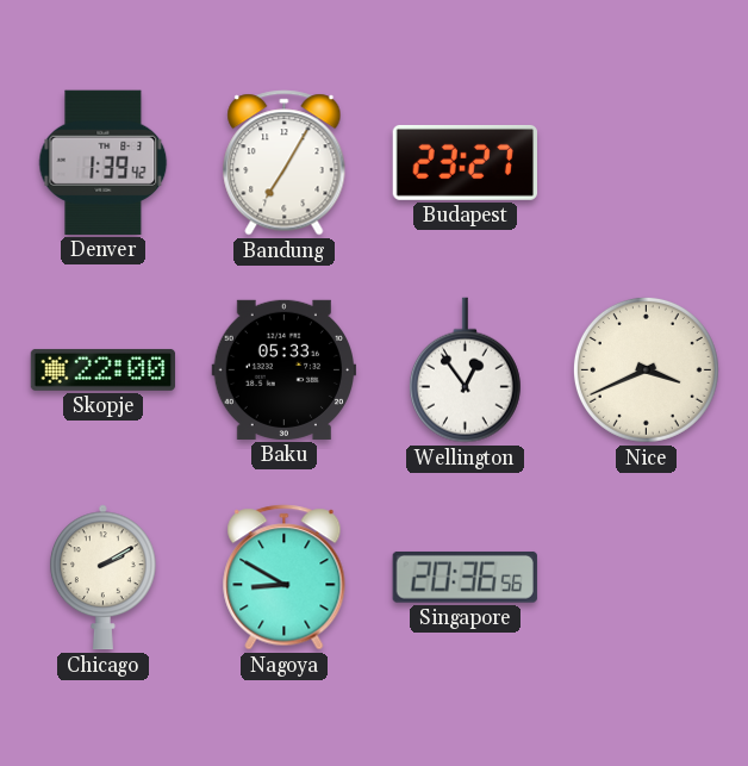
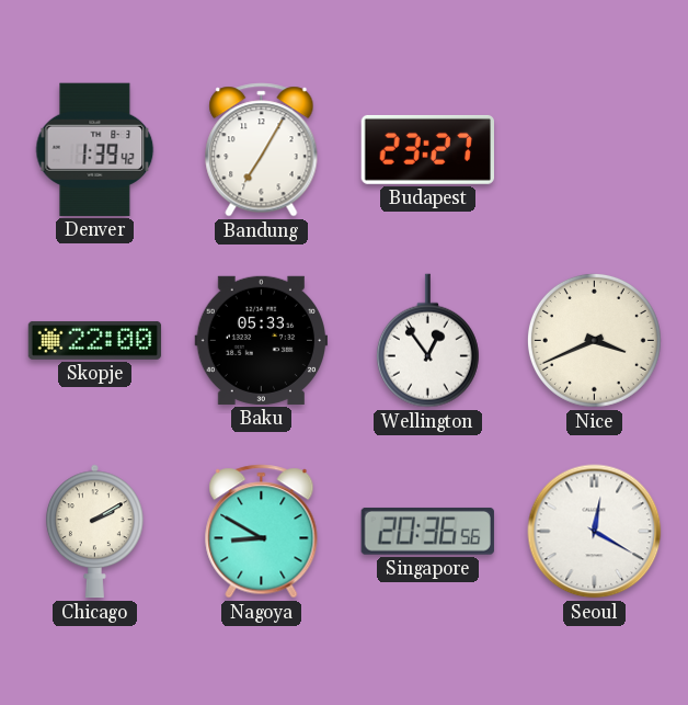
Seoul: none -> 12:20
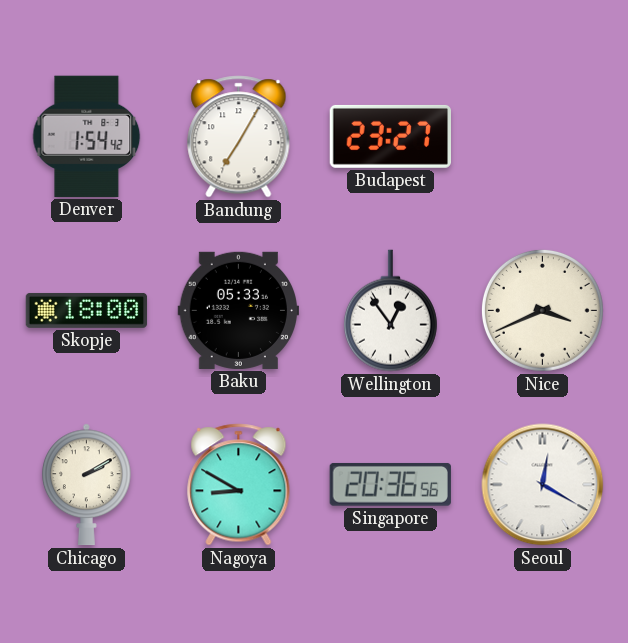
Denver: 1:39 -> 1:54
Skopje: 22:00 -> 18:00
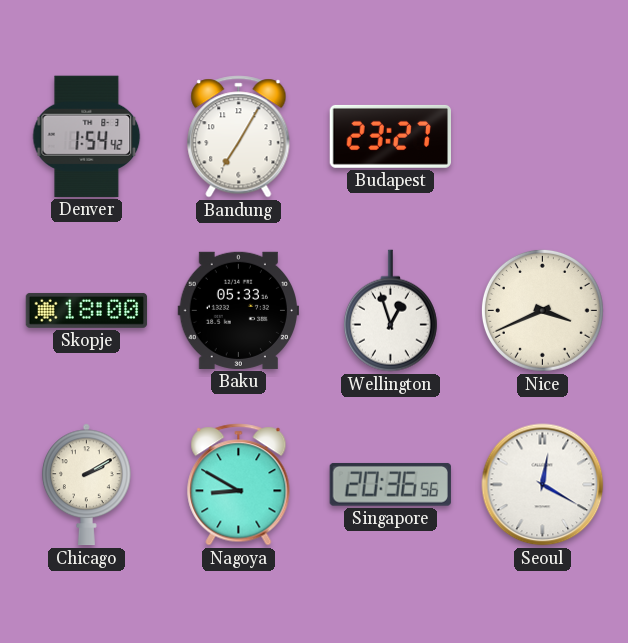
Wellington: 12:54 -> 12:57
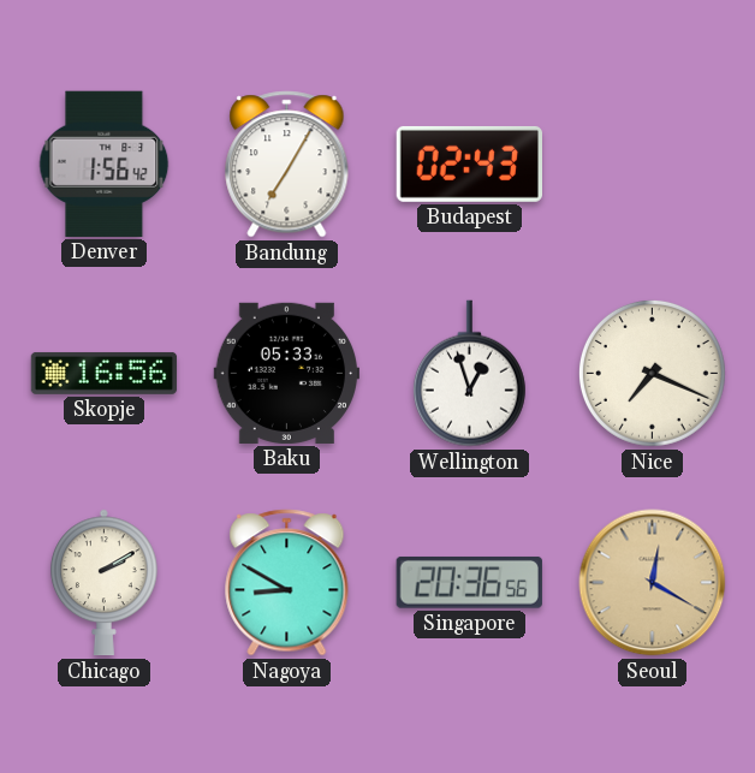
Denver: 1:54 -> 1:56
Budapest: 23:27 -> 02:43
Skopje: 18:00 -> 16:56
Nice: 3:41 -> 7:19
Seoul dial: white -> champagne
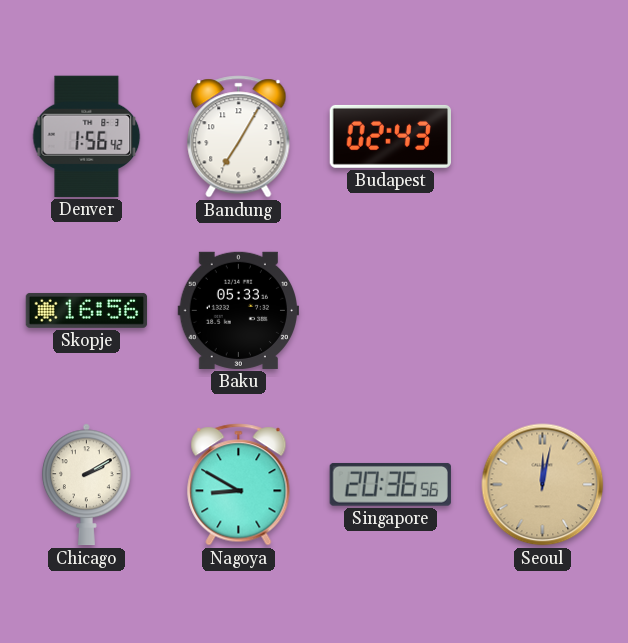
Wellington: 12:57 -> none
Nice: 7:19 -> none
Seoul: 12:20 -> 12:02
